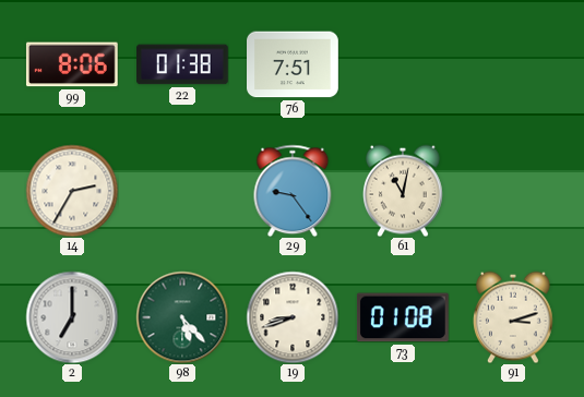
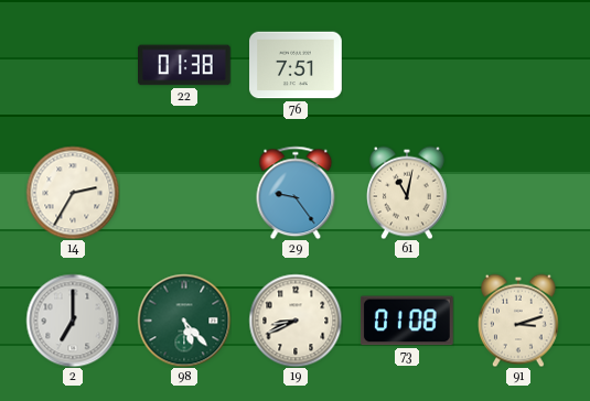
99: 8:06 -> none
19: 8:42 -> 8:41
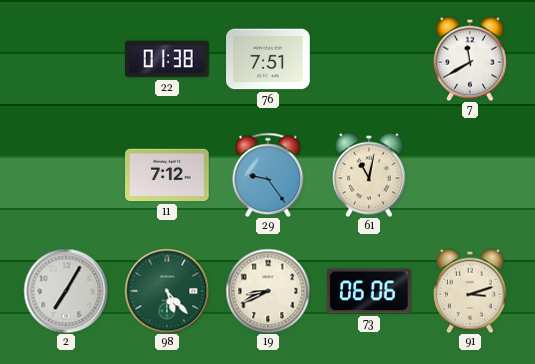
7: none -> 11:40
14: 2:35 -> none
11: none -> 7:12
2: 7:00 -> 7:05
73: 01:08 -> 06:06
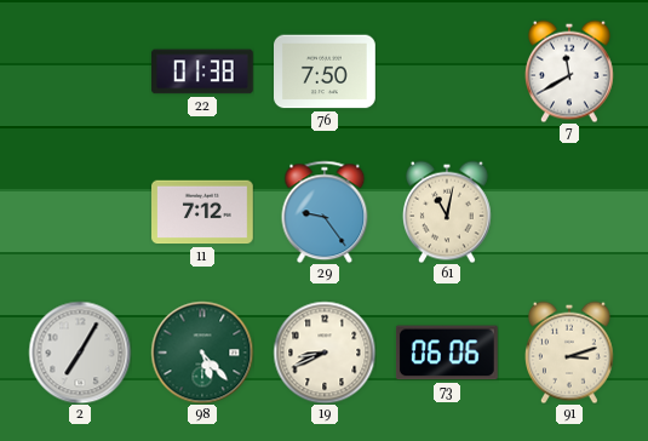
76: 7:51 -> 7:50
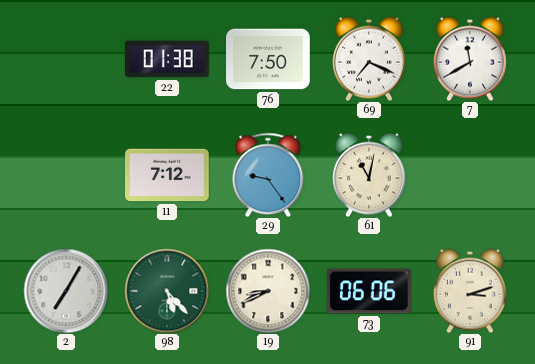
69: none -> 7:19
